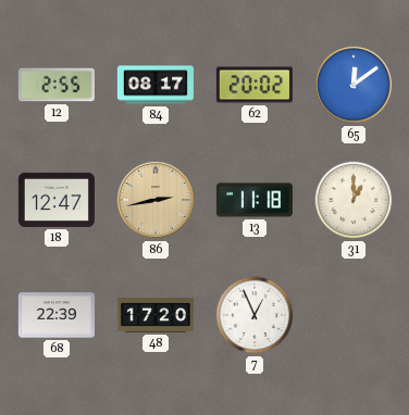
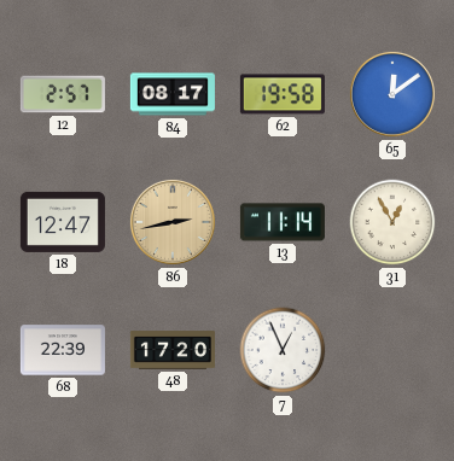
12: 2:55 -> 2:57
62: 20:02 -> 19:58
13: 11:18 -> 11:14
31: 1:00 -> 12:55
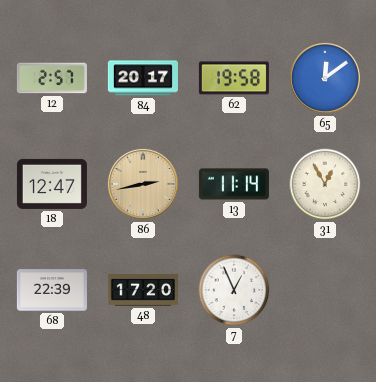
84: 08:17 -> 20:17
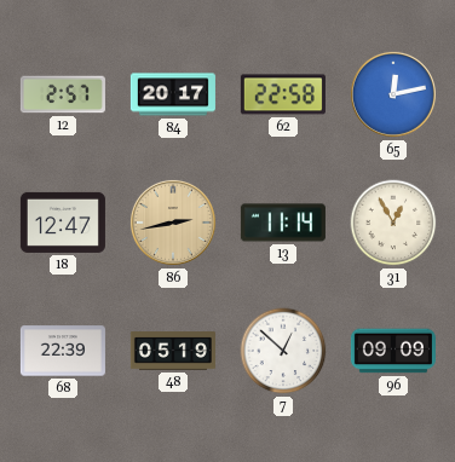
62: 19:58 -> 22:58
65: 12:09 -> 12:13
48: 17:20 -> 05:19
7: 12:56 -> 12:52
96: none -> 09:09
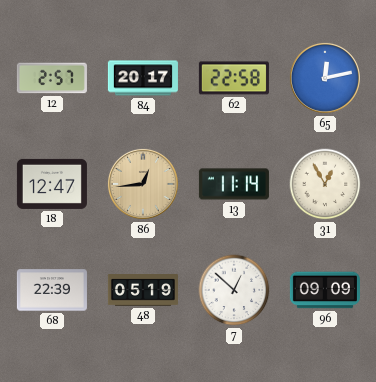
86: 2:43 -> 12:44
